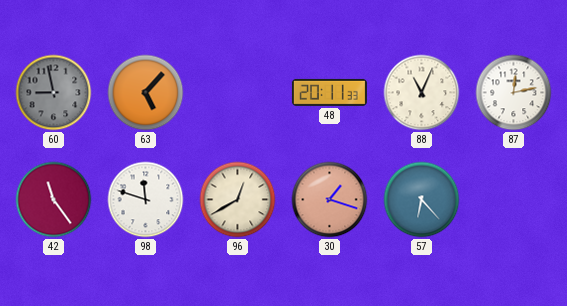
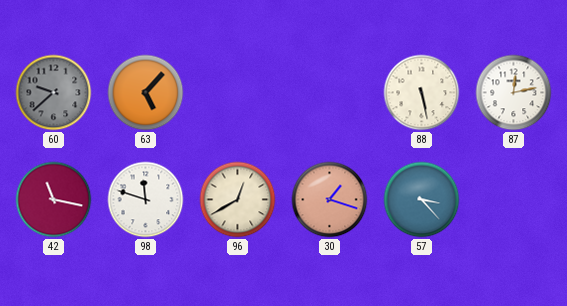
60: 8:58 -> 9:38
48: 20:11 -> none
88: 11:04 -> 5:28
42: 11:24 -> 11:17
57: 6:23 -> 3:23
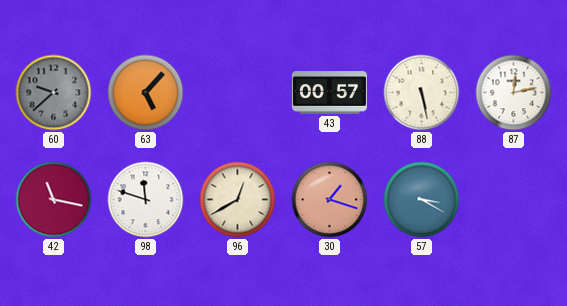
43: none -> 00:57
57: 3:23 -> 3:20
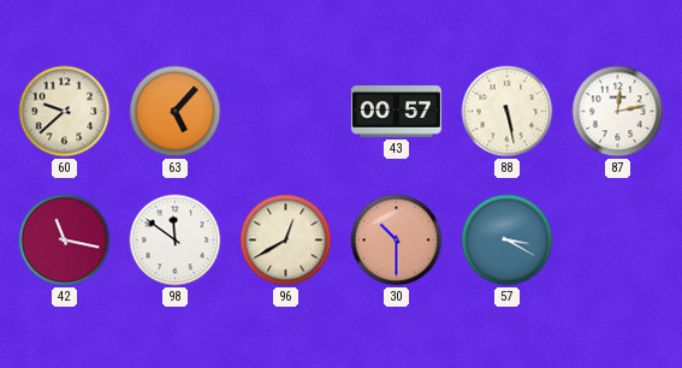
60 dial: grey -> cream
98: 11:48 -> 11:51
30: 1:18 -> 10:30
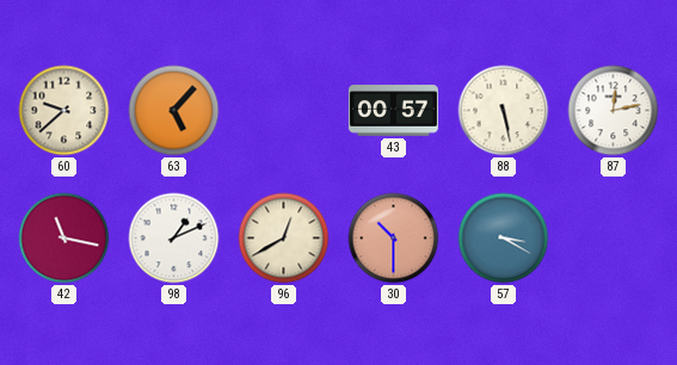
98: 11:51 -> 1:11
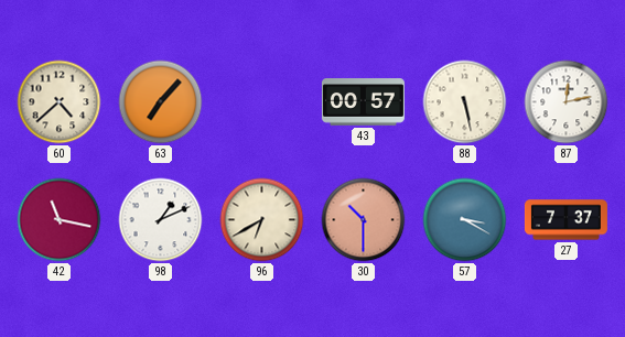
60: 9:38 -> 4:38
63: 5:07 -> 7:07
96: 12:40 -> 6:40
27: none -> 7:37
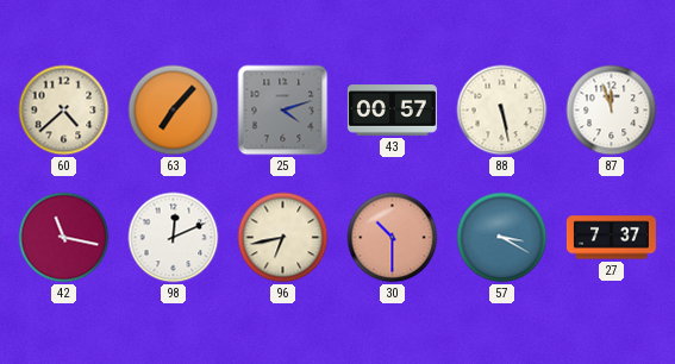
25: none -> 4:12
87: 12:13 -> 11:57
98: 1:11 -> 12:11
96: 6:40 -> 6:43
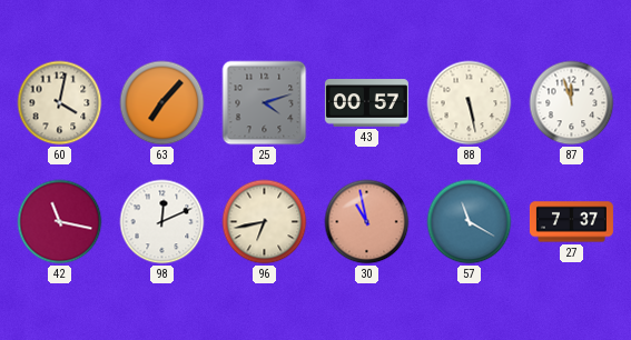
60: 4:38 -> 4:02
30: 10:30 -> 10:58
57: 3:20 -> 11:20
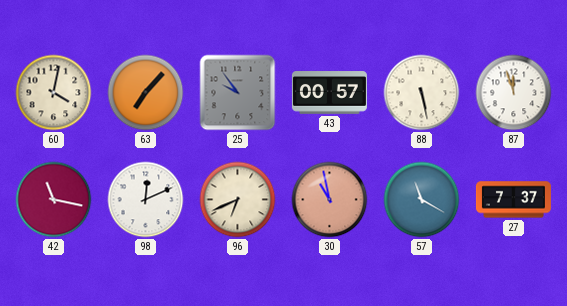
25: 4:12 -> 9:54
96: 6:43 -> 6:41
